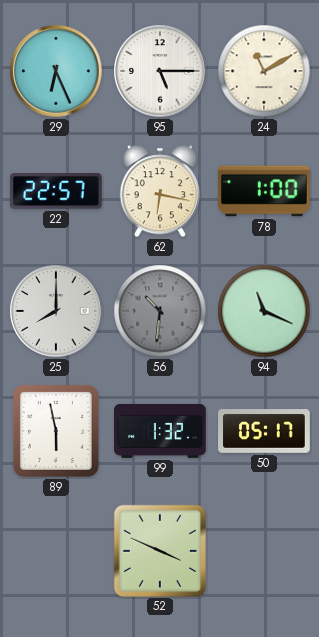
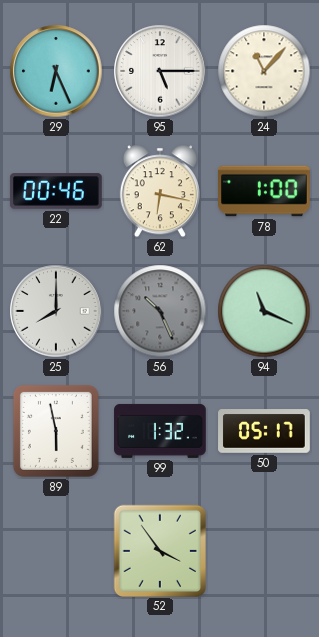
24: 11:10 -> 11:07
22: 22:57 -> 00:46
56: 10:31 -> 10:26
52: 3:49 -> 3:54
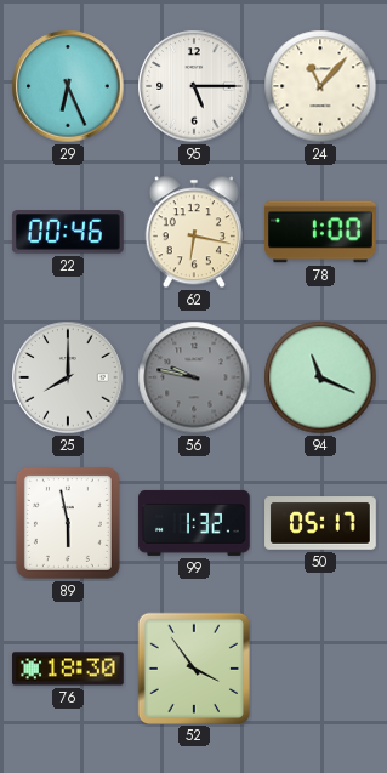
56: 10:26 -> 9:47
76: none -> 18:30
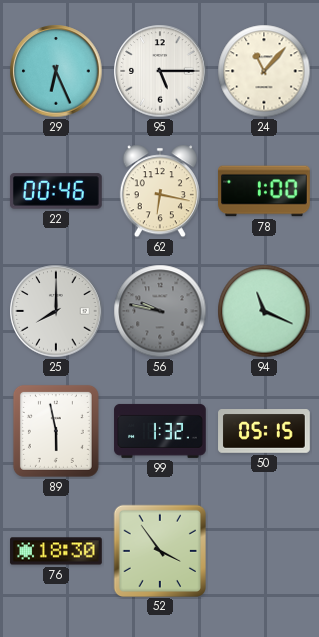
50: 05:17 -> 05:15
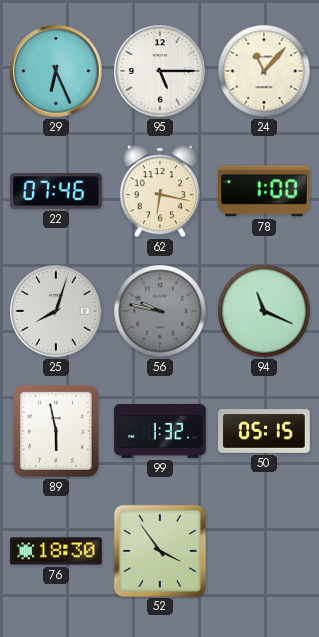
22: 00:46 -> 07:46
25: 8:00 -> 8:03
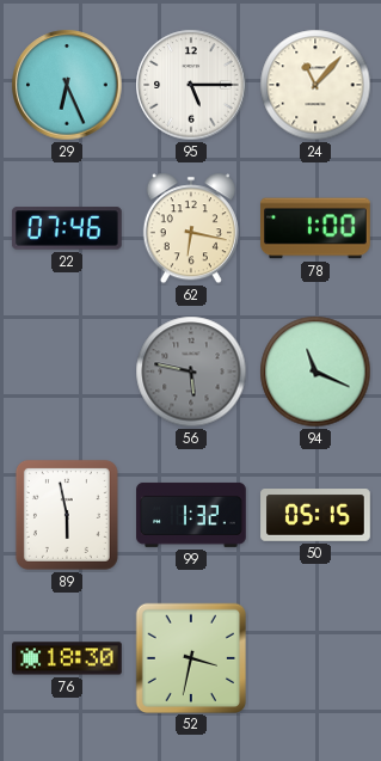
25: 8:03 -> none
56: 9:47 -> 5:47
52: 3:54 -> 3:32
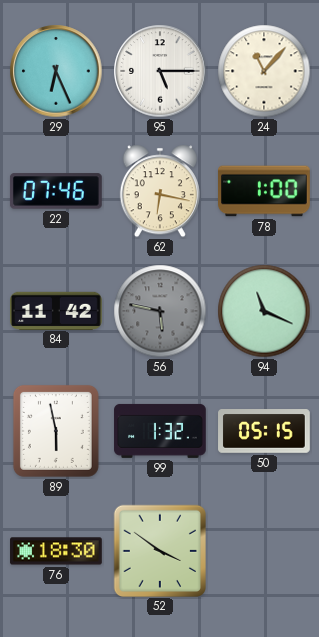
84: none -> 11:42
52: 3:32 -> 3:51
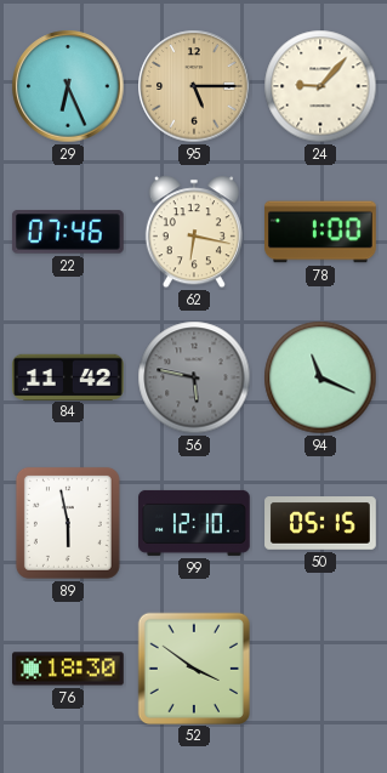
95 dial: white -> champagne
24: 11:07 -> 9:07
99: 1:32 -> 12:10
